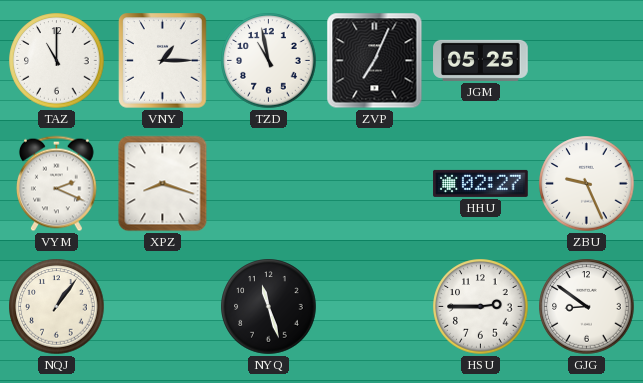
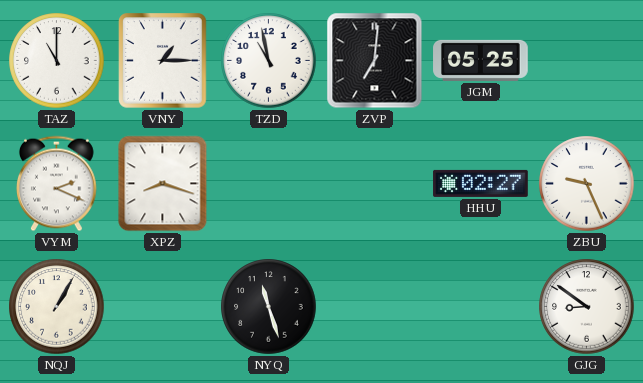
ZVP: 7:04 -> 7:01
NQJ: 1:06 -> 1:05
HSU: 2:45 -> none
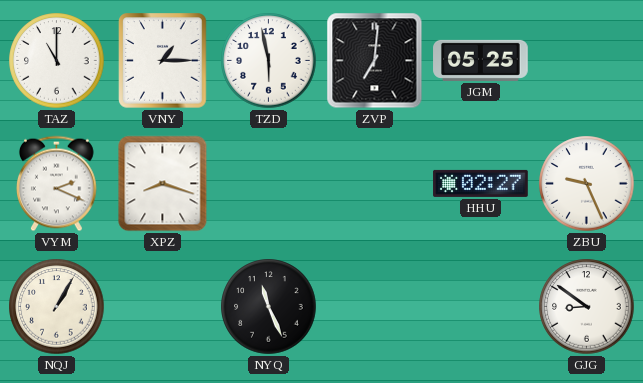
TZD: 10:58 -> 5:58
NYQ: 11:27 -> 11:26
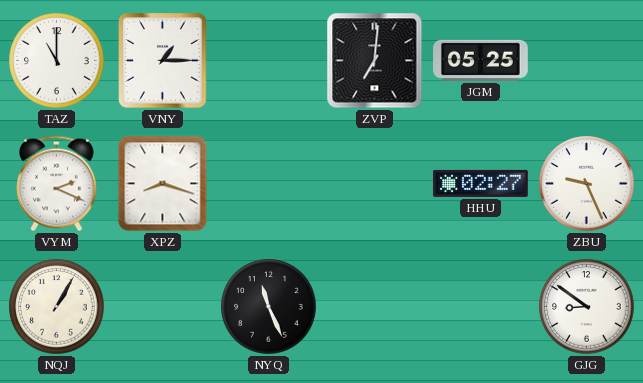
TZD: 5:58 -> none
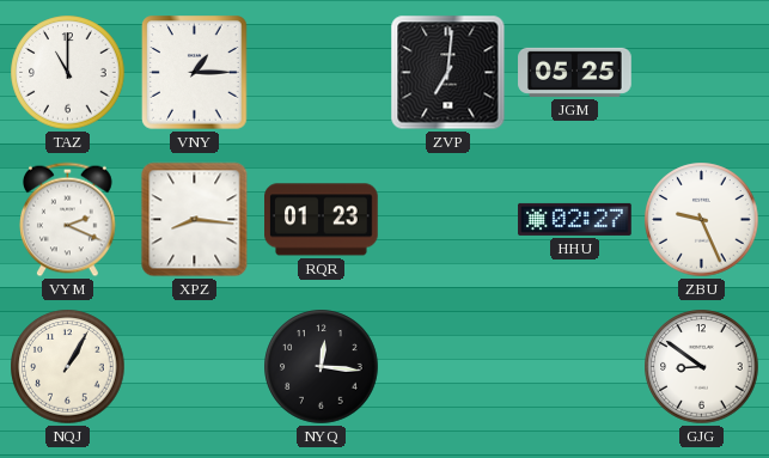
XPZ: 8:18 -> 8:16
RQR: none -> 01:23
NYQ: 11:26 -> 12:16
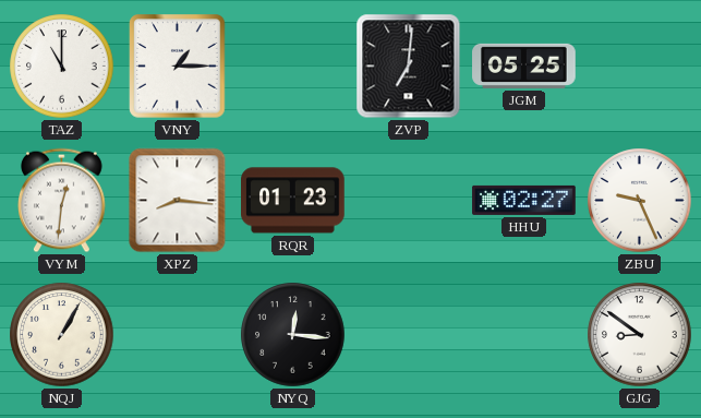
VYM: 2:19 -> 12:31
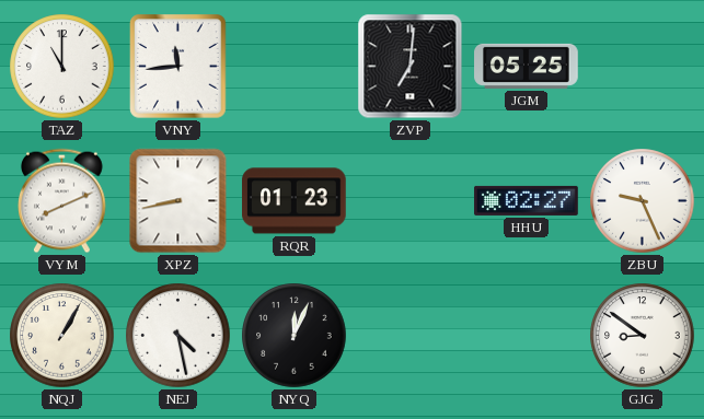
VNY: 1:15 -> 11:44
VYM: 12:31 -> 8:11
XPZ: 8:16 -> 8:43
NEJ: none -> 4:28
NYQ: 12:16 -> 12:04
